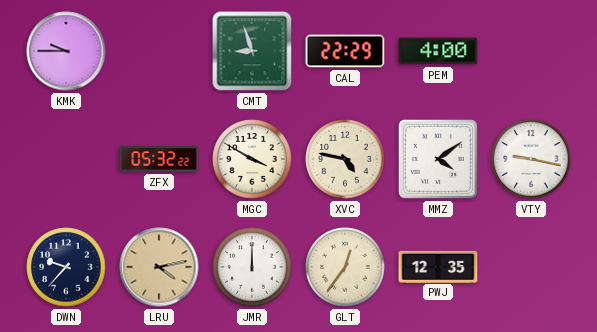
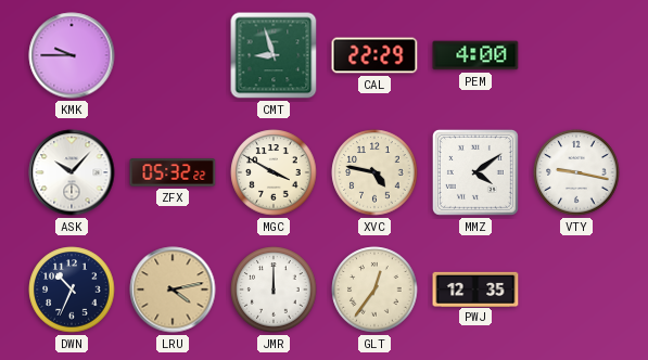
ASK: none -> 10:07
DWN: 9:37 -> 10:34
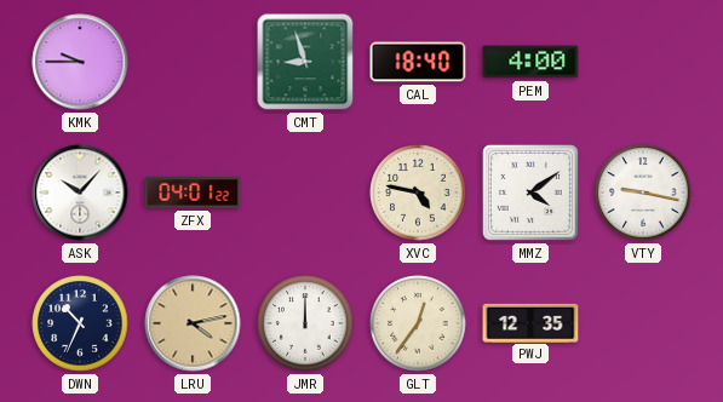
CAL: 22:29 -> 18:40
ZFX: 05:32 -> 04:01
MGC: 3:50 -> none
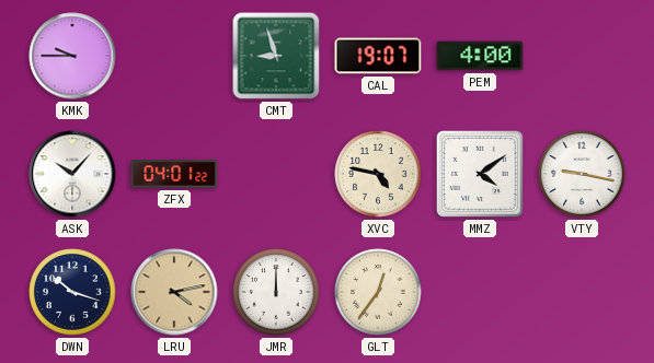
CAL: 18:40 -> 19:07
DWN: 10:34 -> 10:18
PWJ: 12:35 -> none
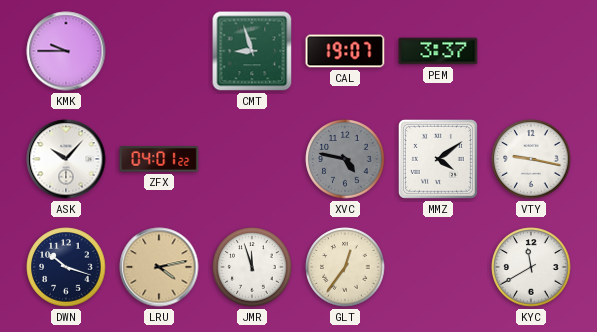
PEM: 4:00 -> 3:37
XVC dial: cream -> grey
JMR: 12:00 -> 11:57
KYC: none -> 11:40
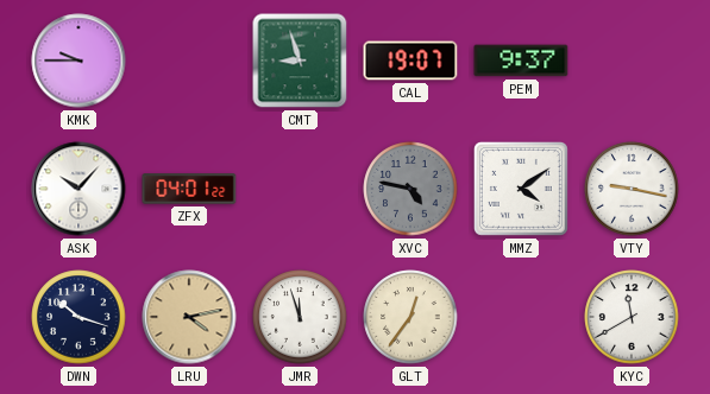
PEM: 3:37 -> 9:37
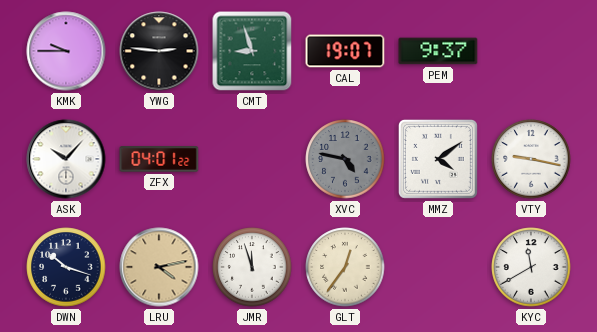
YWG: none -> 2:46
